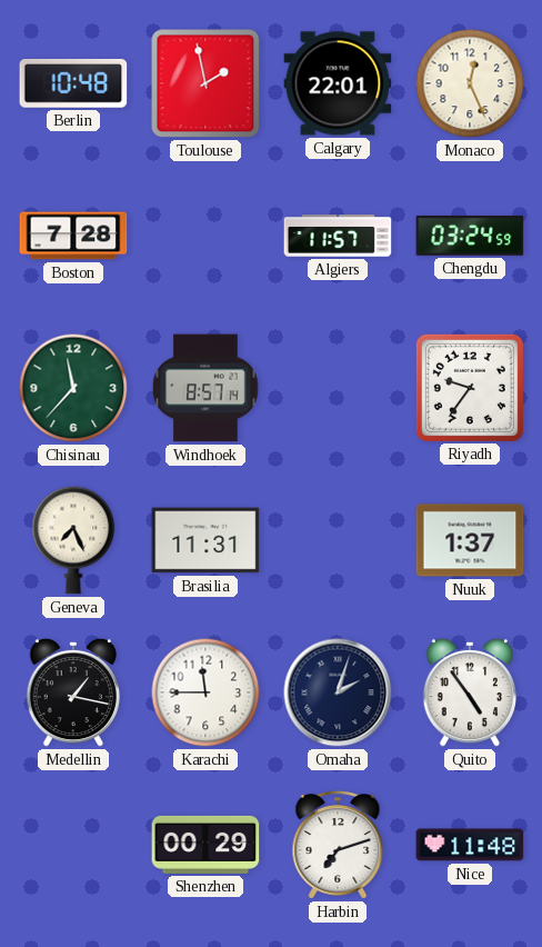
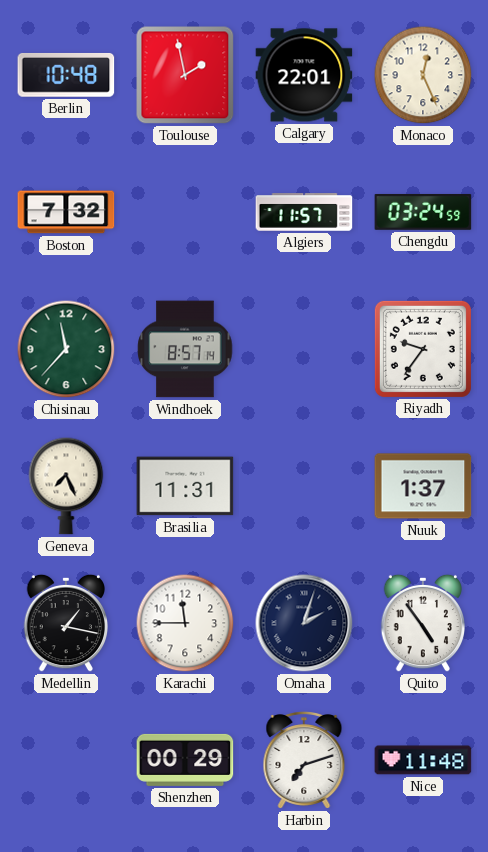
Boston: 7:28 -> 7:32
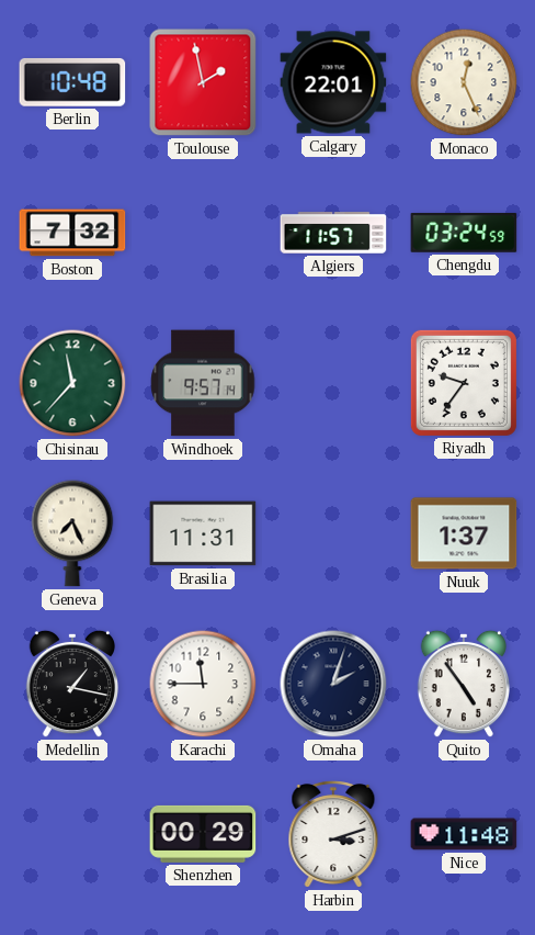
Windhoek: 8:57 -> 9:57
Harbin: 7:12 -> 3:12
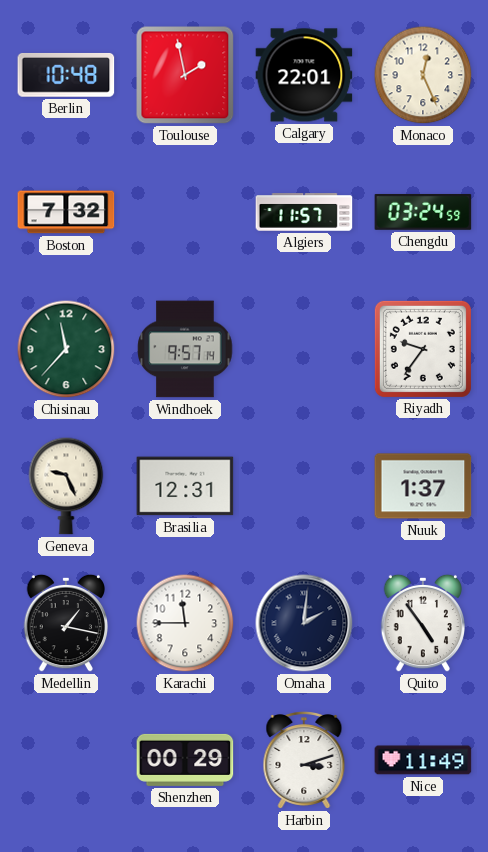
Geneva: 7:26 -> 9:26
Brasilia: 11:31 -> 12:31
Omaha: 2:03 -> 2:01
Nice: 11:48 -> 11:49
